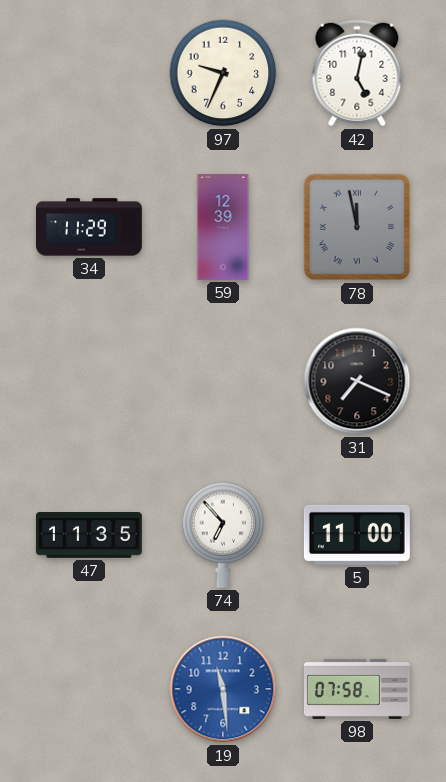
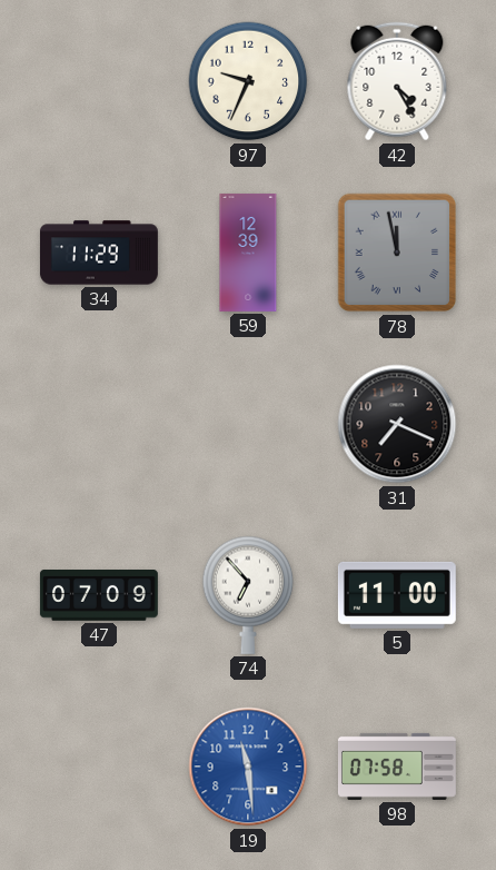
42: 5:02 -> 4:25
47: 11:35 -> 07:09
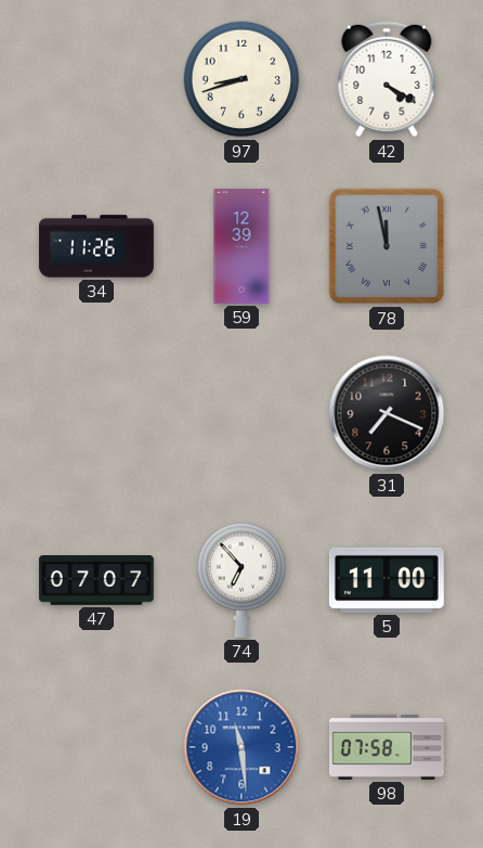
97: 9:34 -> 8:42
42: 4:25 -> 4:20
34: 11:29 -> 11:26
47: 07:09 -> 07:07
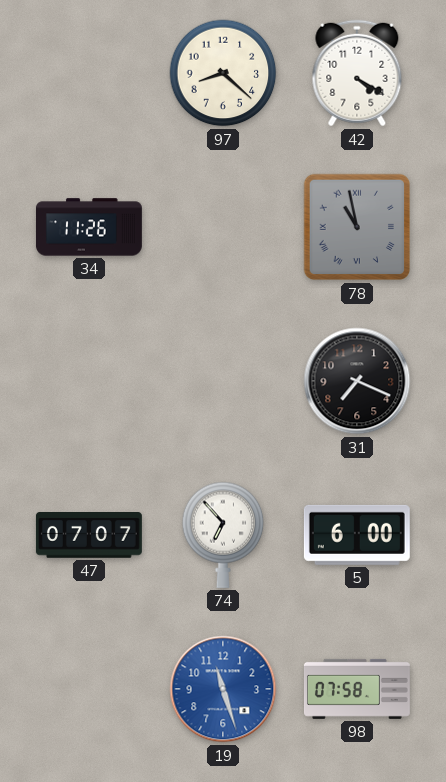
97: 8:42 -> 8:22
59: 12:39 -> none
78: 11:58 -> 10:58
5: 11:00 -> 6:00
19: 11:29 -> 11:27
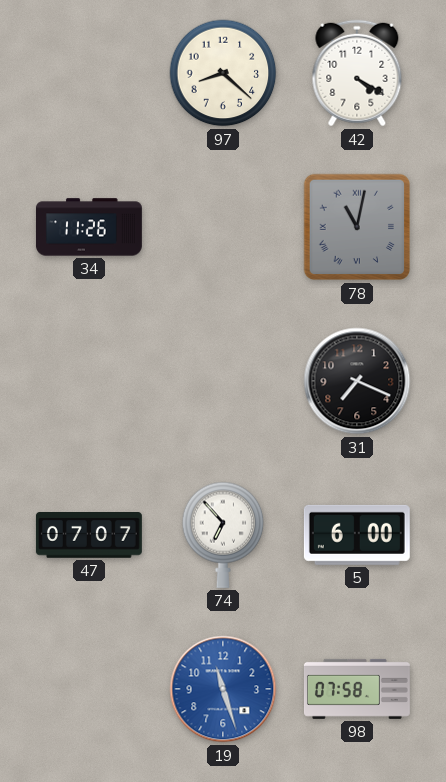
78: 10:58 -> 11:02
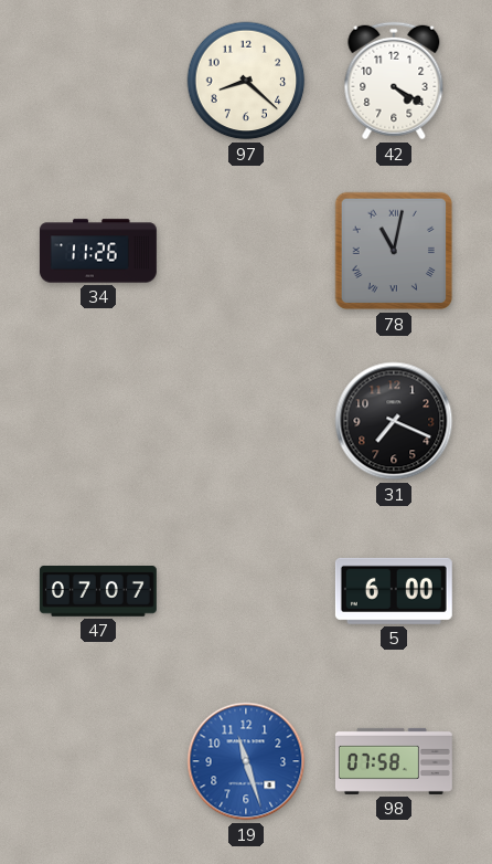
74: 6:53 -> none
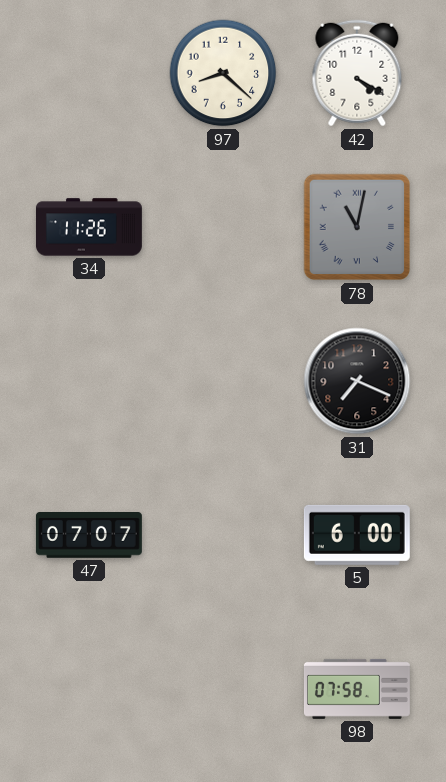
19: 11:27 -> none
